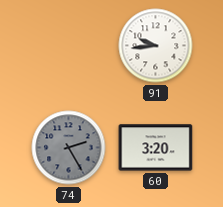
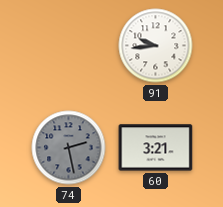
74: 2:25 -> 2:28
60: 3:20 -> 3:21
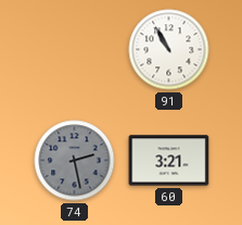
91: 9:44 -> 10:55
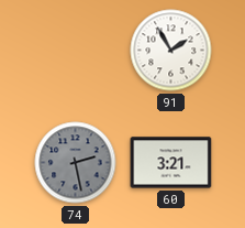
91: 10:55 -> 1:55
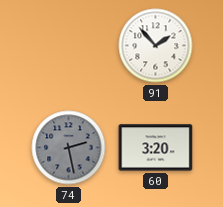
91: 1:55 -> 1:53
60: 3:21 -> 3:20
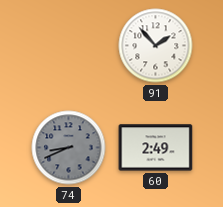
74: 2:28 -> 8:41
60: 3:20 -> 2:49
